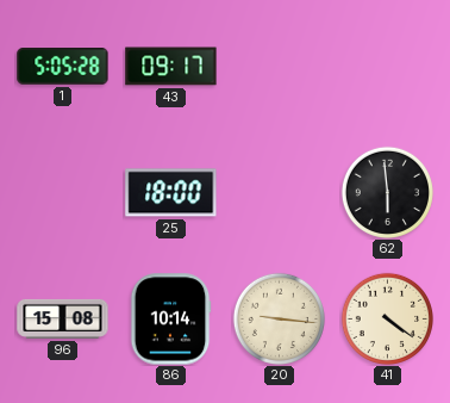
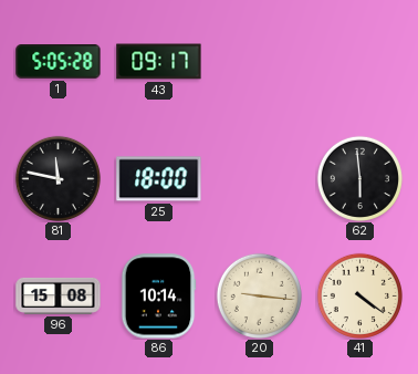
81: none -> 11:47
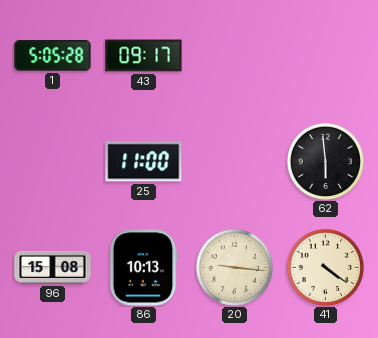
81: 11:47 -> none
25: 18:00 -> 11:00
86: 10:14 -> 10:13
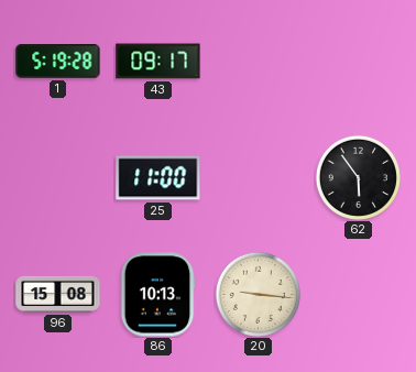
1: 5:05 -> 5:19
62: 5:59 -> 5:54
41: 4:21 -> none
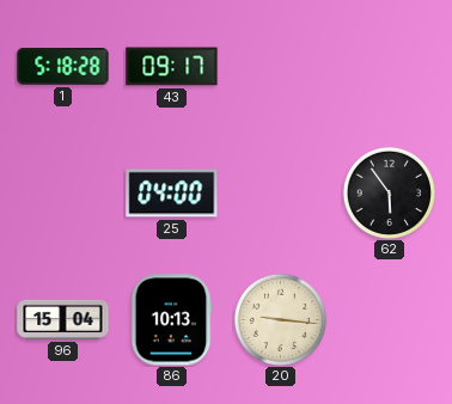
1: 5:19 -> 5:18
25: 11:00 -> 04:00
96: 15:08 -> 15:04
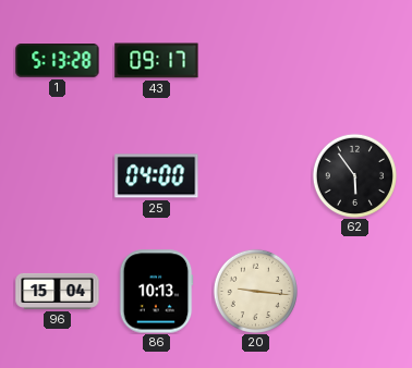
1: 5:18 -> 5:13
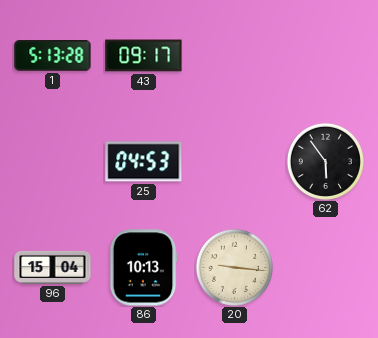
25: 04:00 -> 04:53
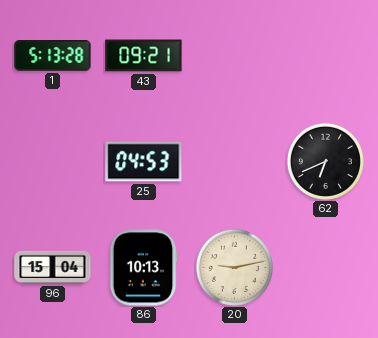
43: 09:17 -> 09:21
62: 5:54 -> 6:41
20: 9:16 -> 9:13
